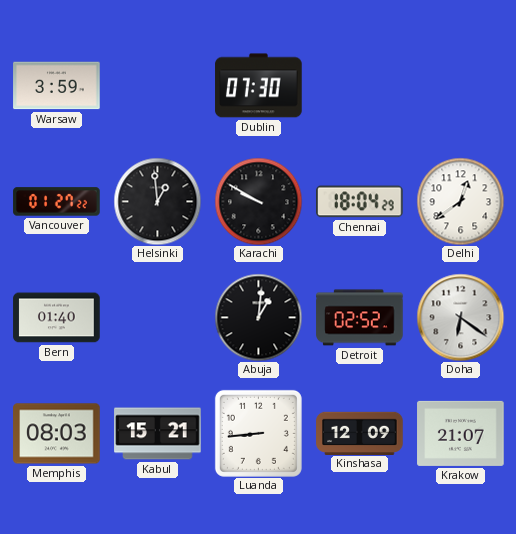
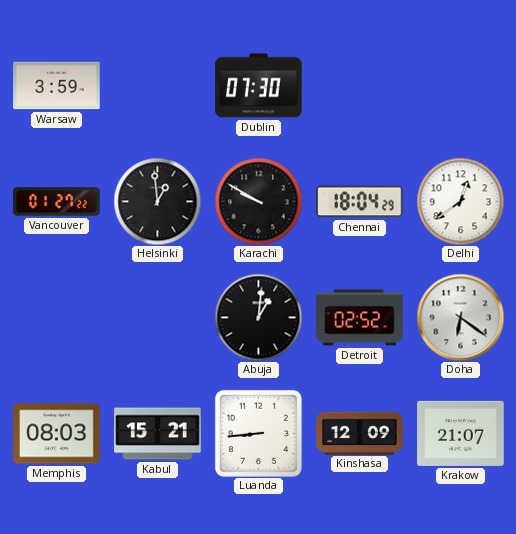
Bern: 01:40 -> none
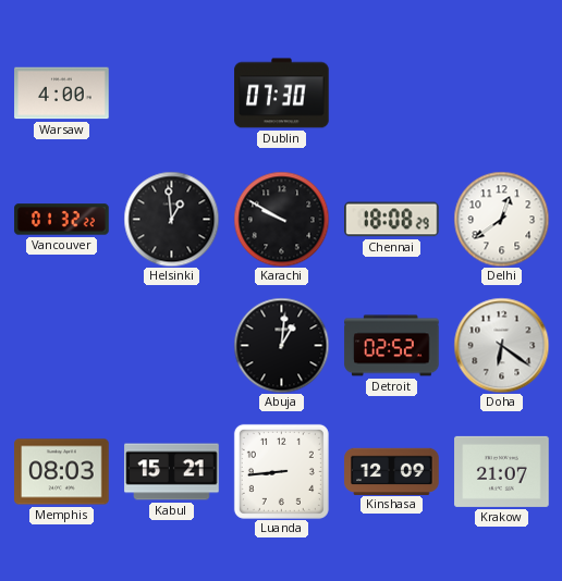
Warsaw: 3:59 -> 4:00
Vancouver: 01:27 -> 01:32
Chennai: 18:04 -> 18:08
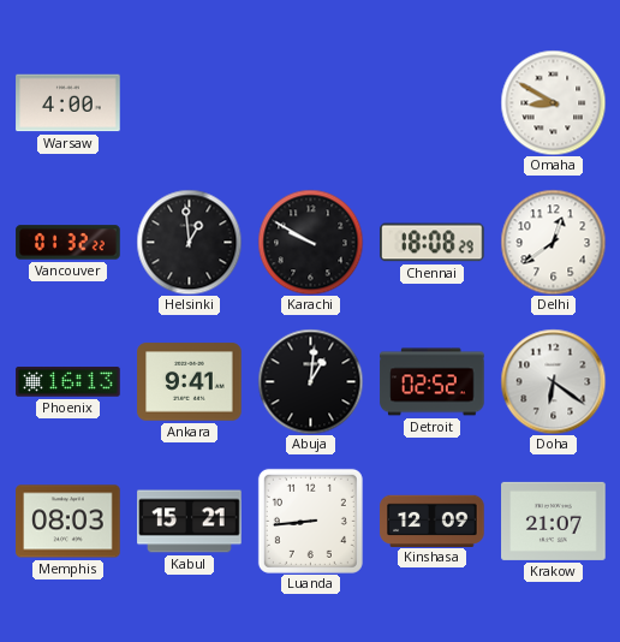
Dublin: 07:30 -> none
Omaha: none -> 8:50
Phoenix: none -> 16:13
Ankara: none -> 9:41
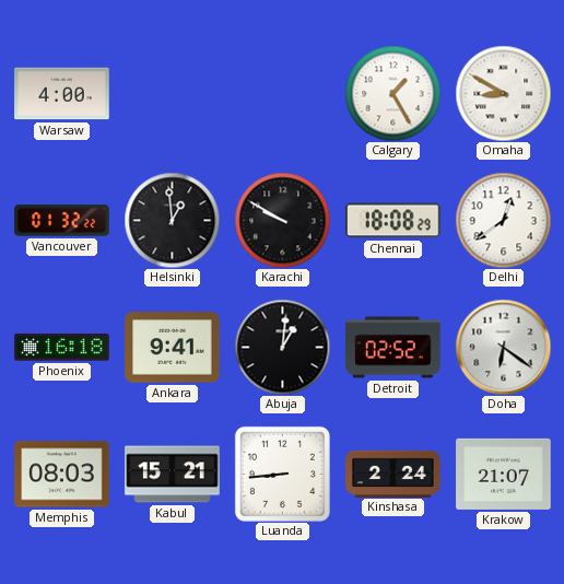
Calgary: none -> 1:25
Phoenix: 16:13 -> 16:18
Kinshasa: 12:09 -> 2:24
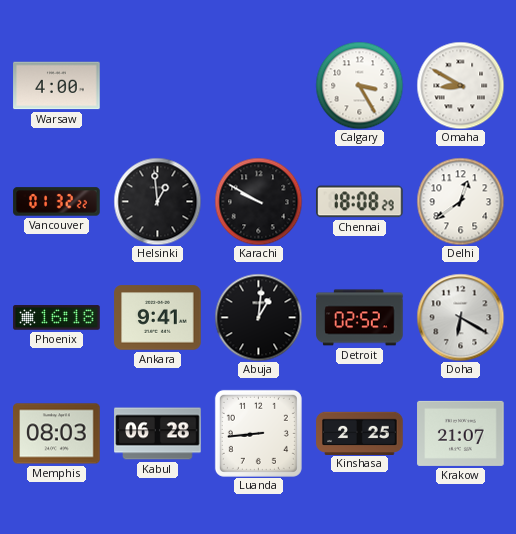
Calgary: 1:25 -> 3:25
Doha: 6:21 -> 6:20
Kabul: 15:21 -> 06:28
Kinshasa: 2:24 -> 2:25
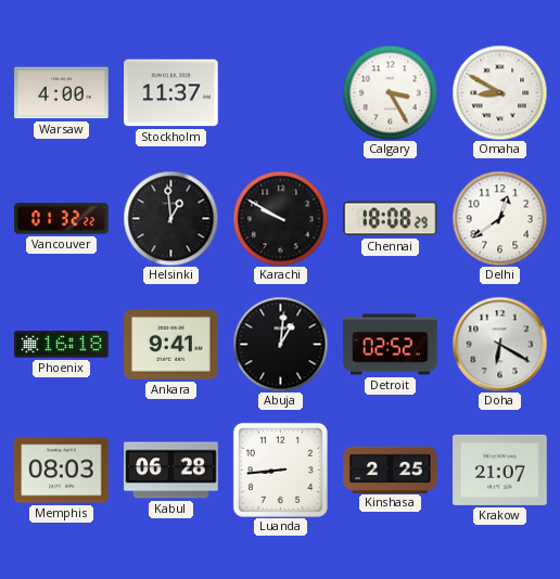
Stockholm: none -> 11:37
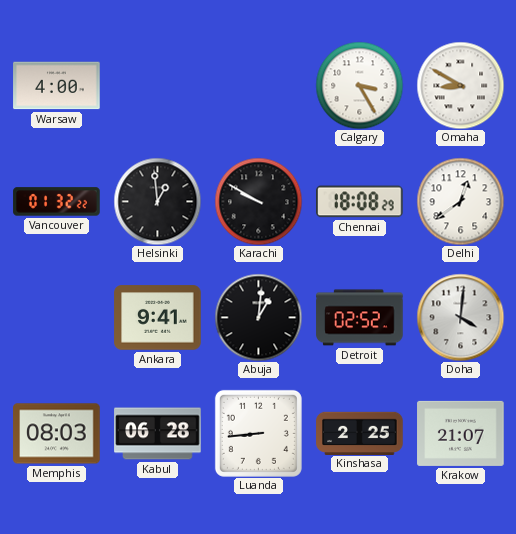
Stockholm: 11:37 -> none
Phoenix: 16:18 -> none
Doha: 6:20 -> 4:01
